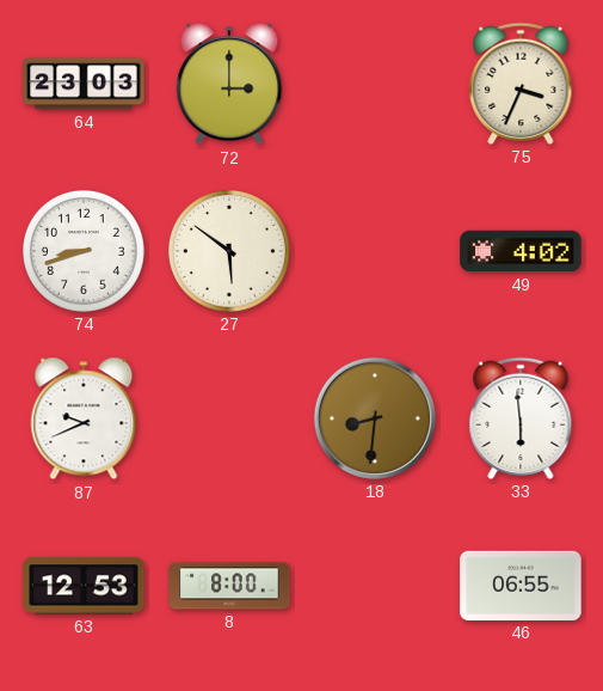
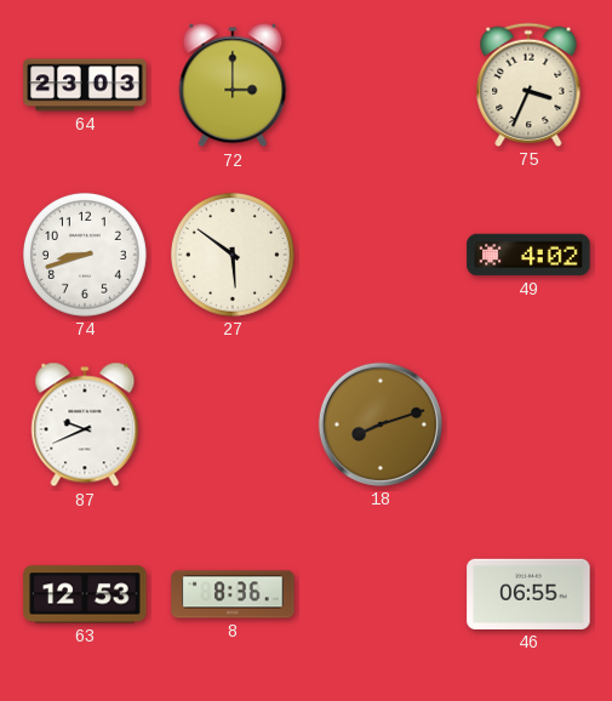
18: 8:31 -> 8:12
33: 5:59 -> none
8: 8:00 -> 8:36
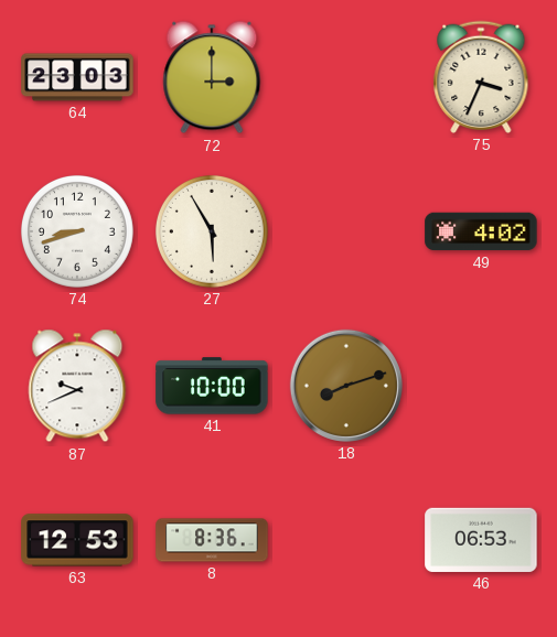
27: 5:51 -> 5:55
41: none -> 10:00
46: 06:55 -> 06:53
